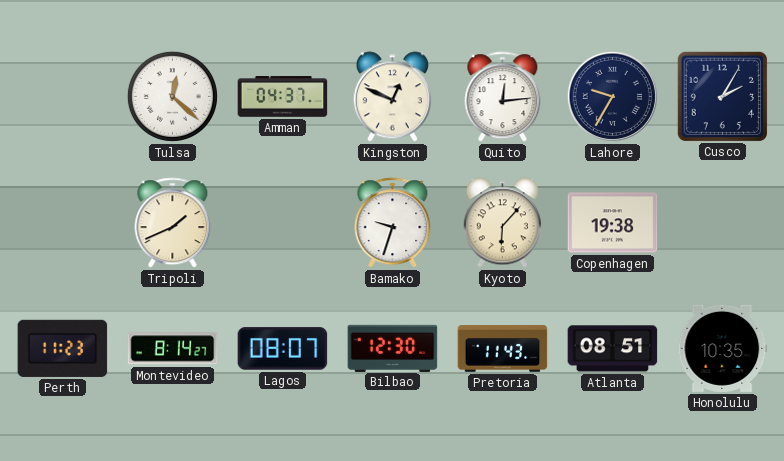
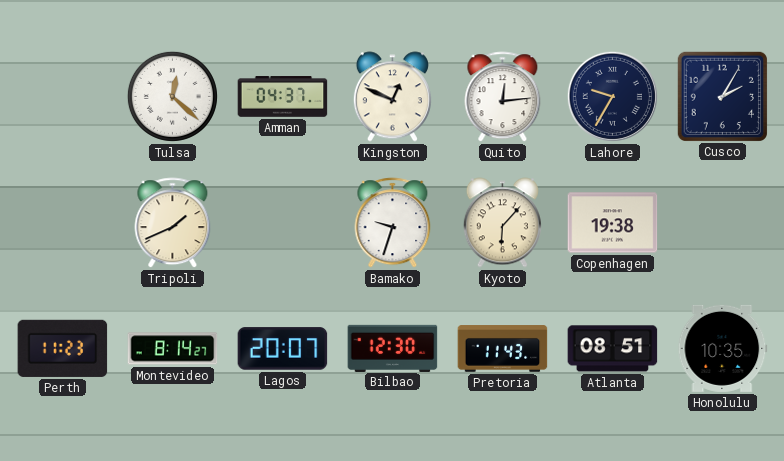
Lagos: 08:07 -> 20:07
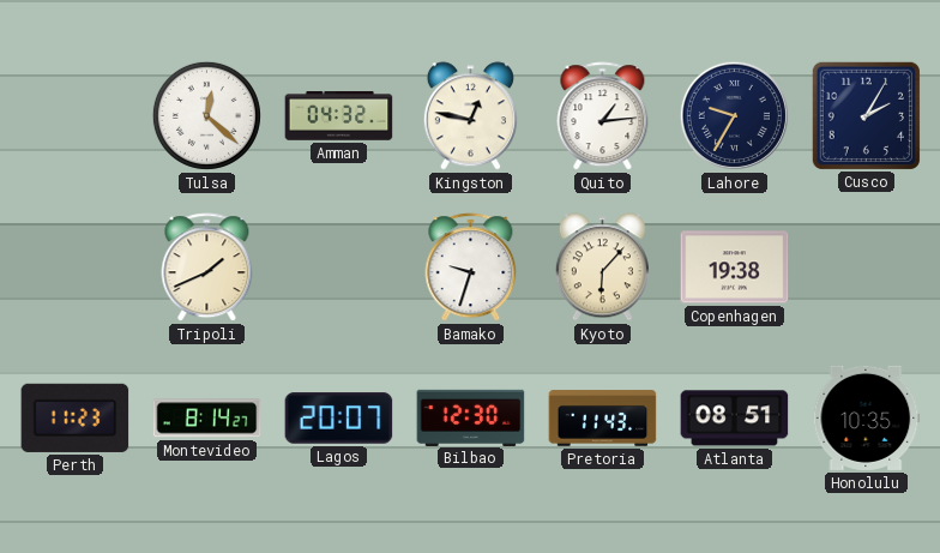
Amman: 04:37 -> 04:32
Kingston: 12:49 -> 12:47
Quito: 12:14 -> 1:14
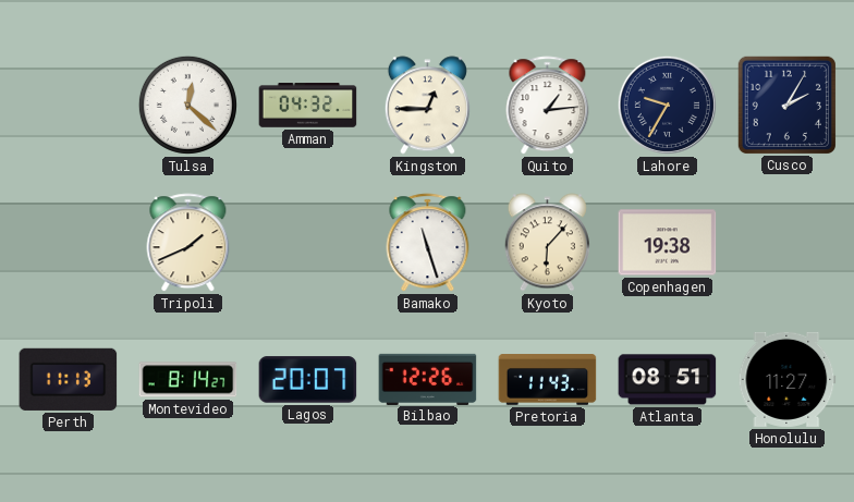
Kingston: 12:47 -> 12:45
Bamako: 9:33 -> 11:27
Perth: 11:23 -> 11:13
Bilbao: 12:30 -> 12:26
Honolulu: 10:35 -> 11:27
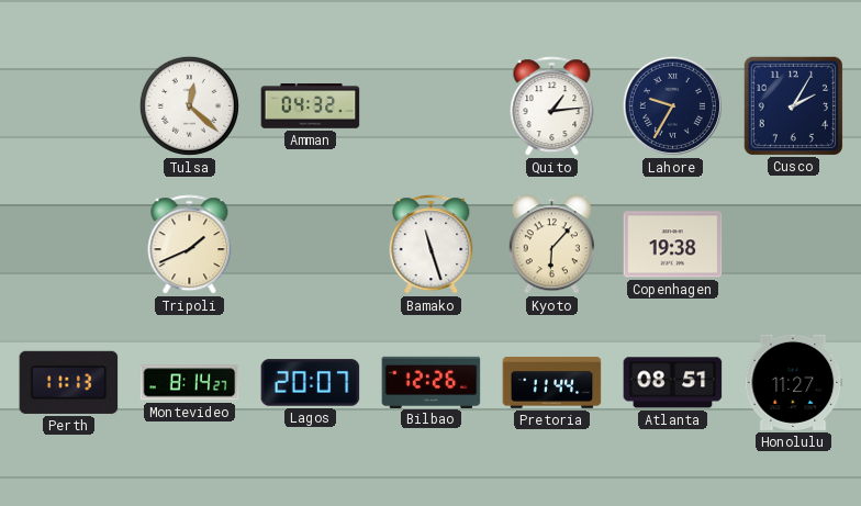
Kingston: 12:45 -> none
Pretoria: 11:43 -> 11:44
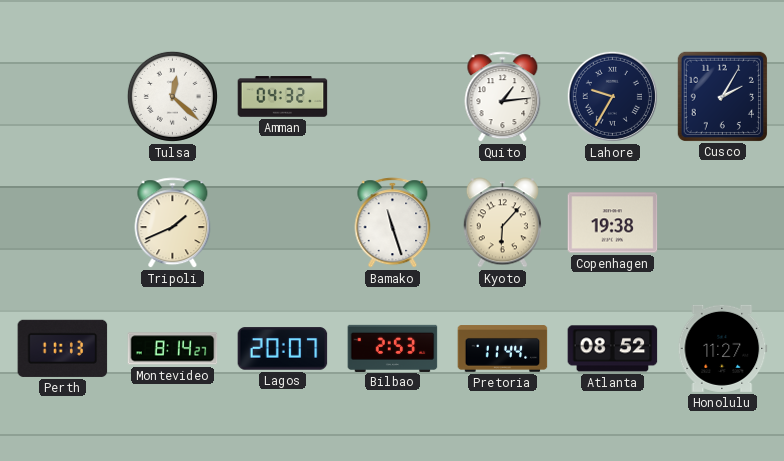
Bilbao: 12:26 -> 2:53
Atlanta: 08:51 -> 08:52
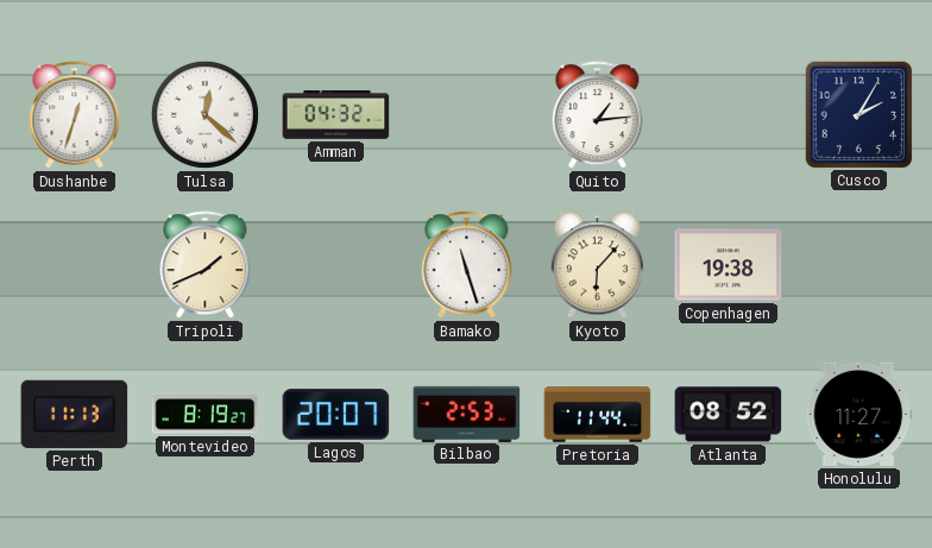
Dushanbe: none -> 12:33
Lahore: 9:35 -> none
Montevideo: 8:14 -> 8:19
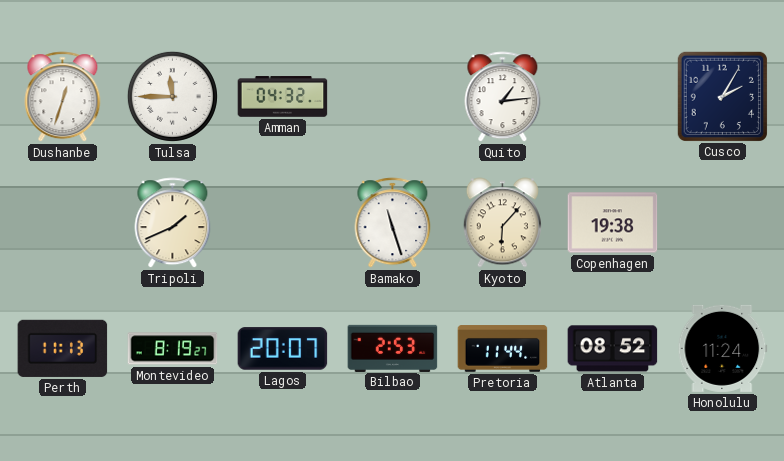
Tulsa: 12:22 -> 11:45
Honolulu: 11:27 -> 11:24
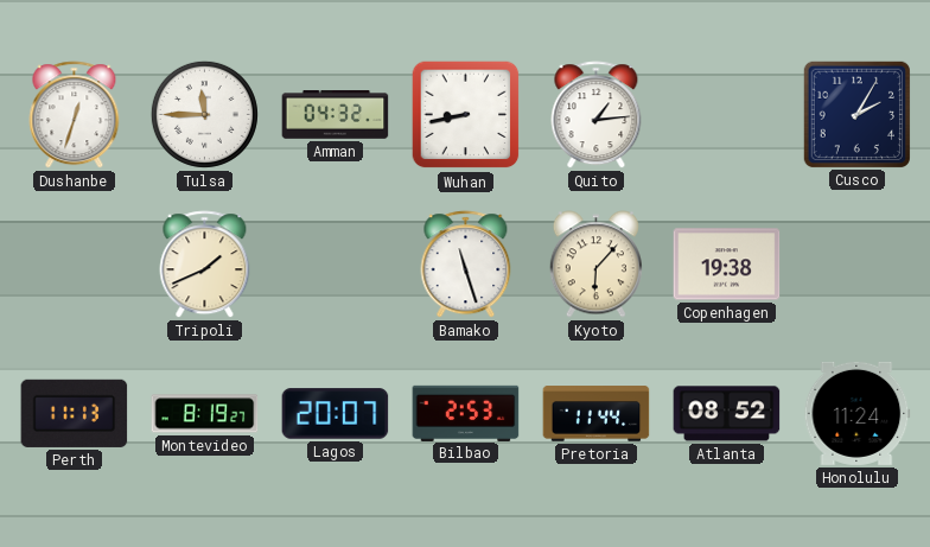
Wuhan: none -> 8:43
